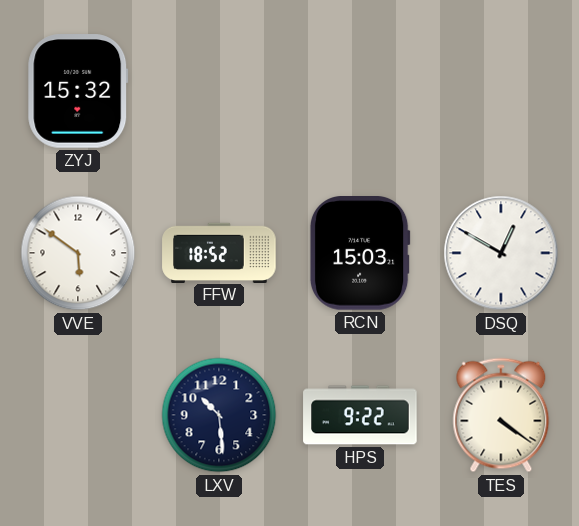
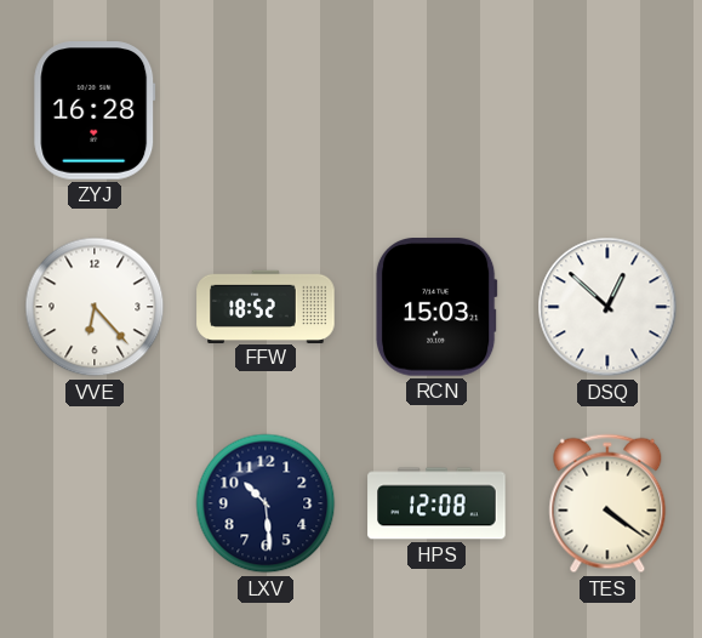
ZYJ: 15:32 -> 16:28
VVE: 5:51 -> 6:23
DSQ: 12:50 -> 12:52
HPS: 9:22 -> 12:08
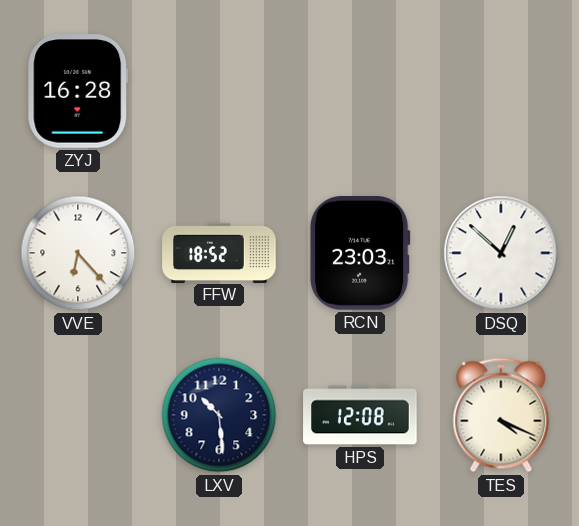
RCN: 15:03 -> 23:03
TES: 4:21 -> 4:19
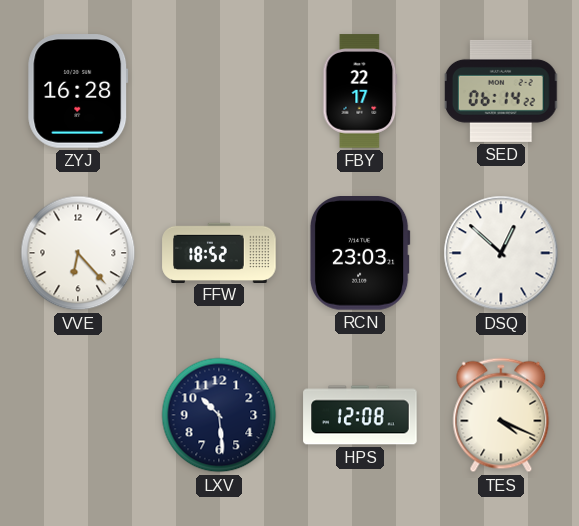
FBY: none -> 22:17
SED: none -> 06:14
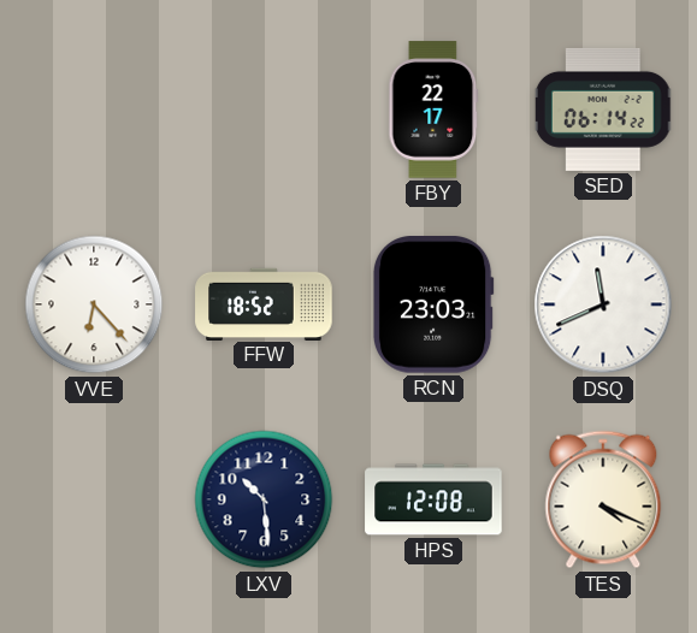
ZYJ: 16:28 -> none
DSQ: 12:52 -> 11:41
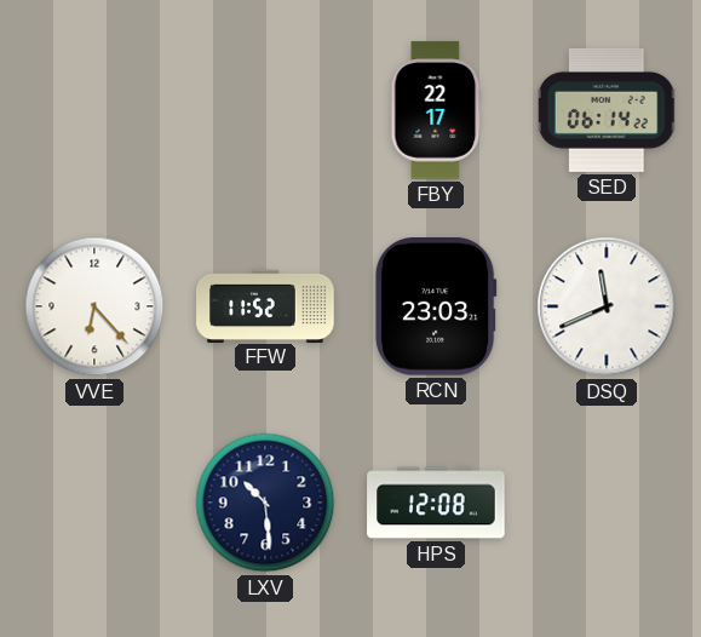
FFW: 18:52 -> 11:52
TES: 4:19 -> none
